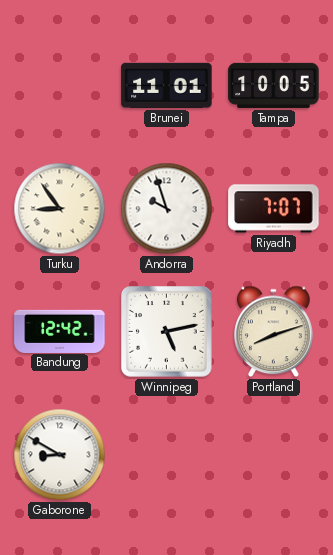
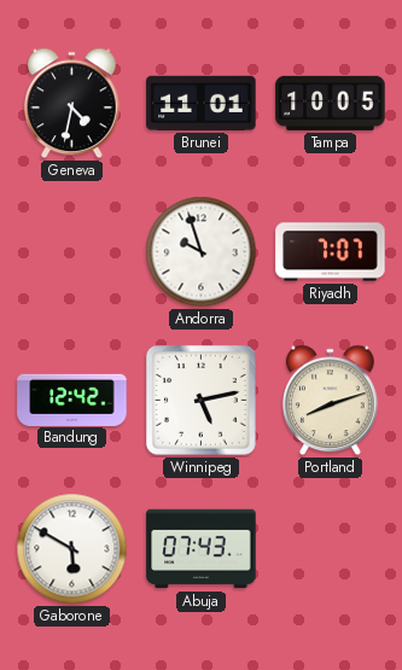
Geneva: none -> 4:32
Turku: 8:54 -> none
Gaborone: 8:50 -> 5:50
Abuja: none -> 07:43
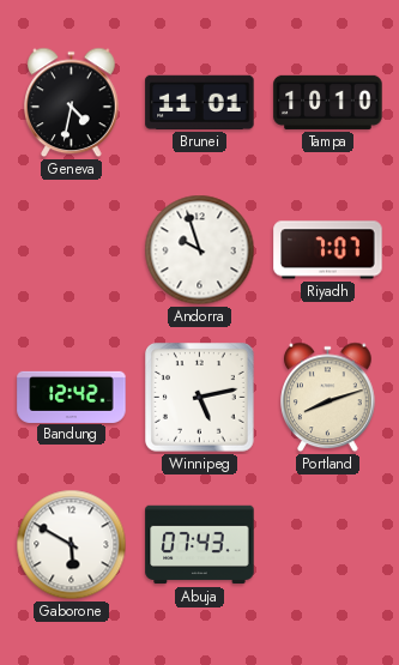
Tampa: 10:05 -> 10:10
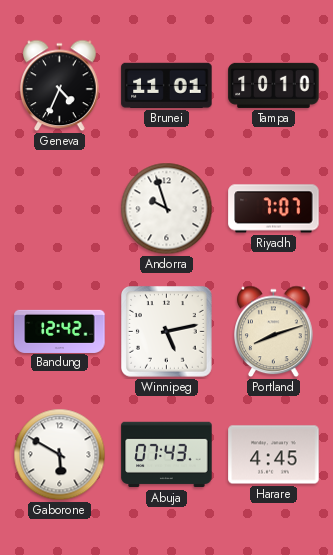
Geneva: 4:32 -> 4:34
Harare: none -> 4:45
